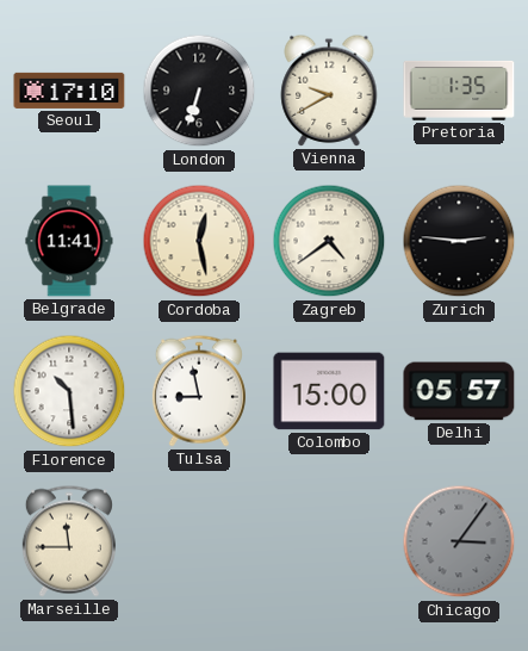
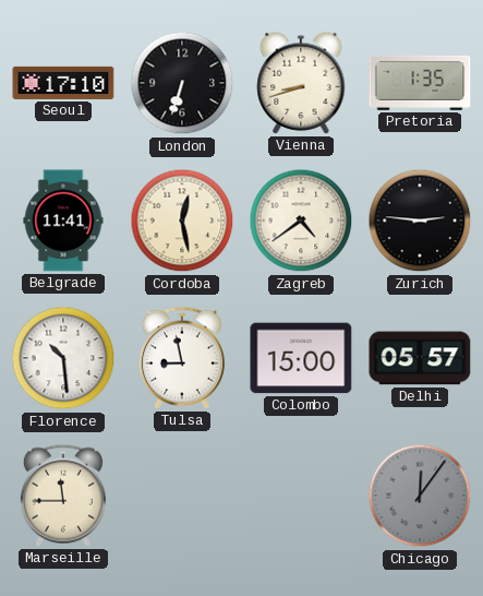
Vienna: 9:40 -> 8:42
Chicago: 3:06 -> 12:06
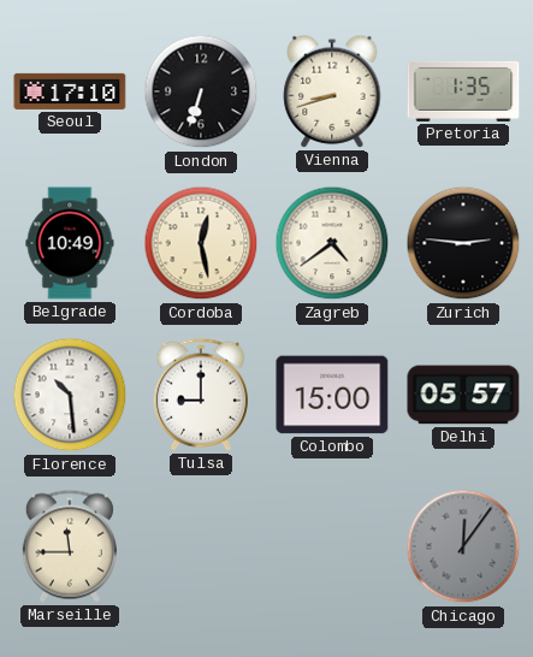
Belgrade: 11:41 -> 10:49
Tulsa: 8:58 -> 9:00
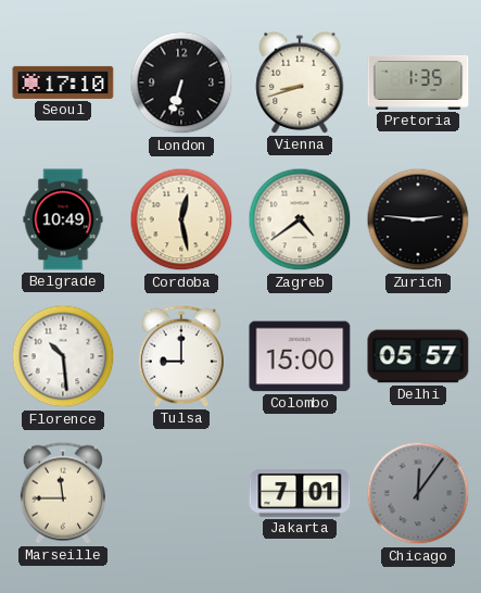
Jakarta: none -> 7:01
